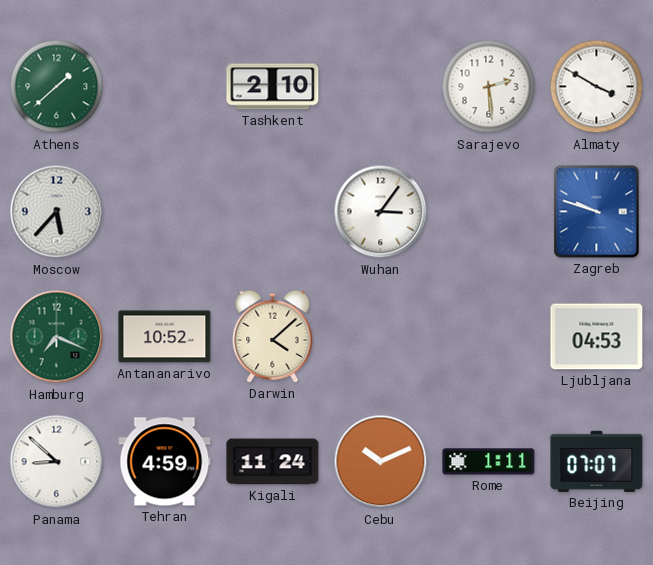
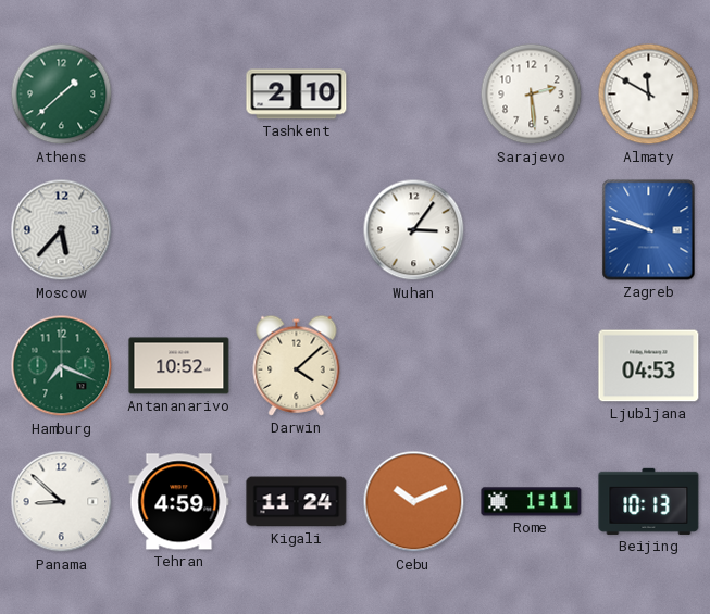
Almaty: 3:50 -> 11:50
Beijing: 07:07 -> 10:13
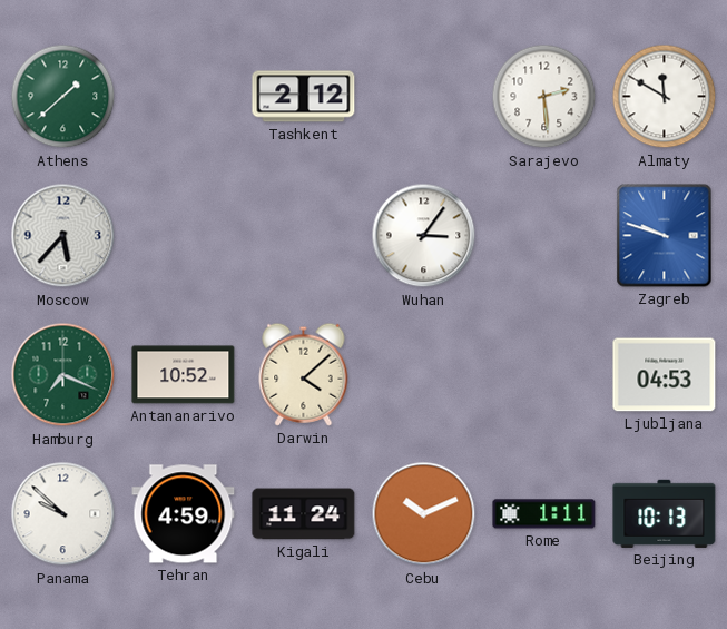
Tashkent: 2:10 -> 2:12
Panama: 8:52 -> 9:52
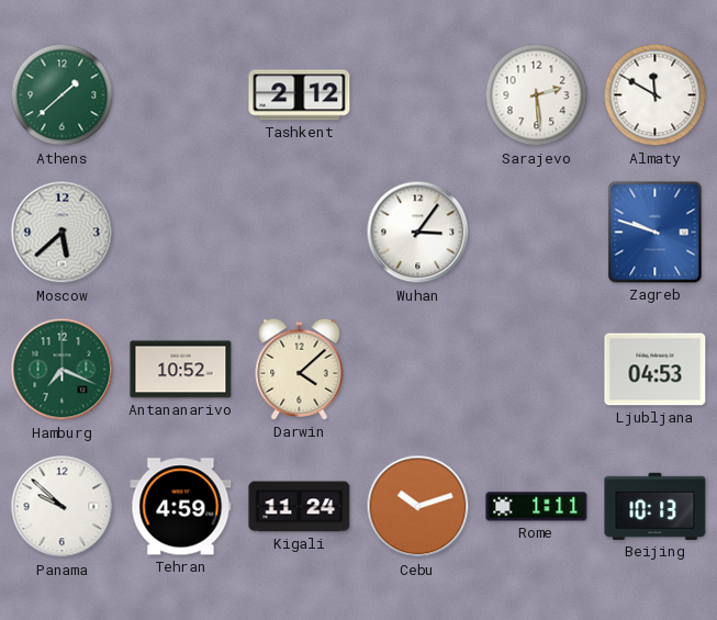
Moscow: 5:37 -> 5:38
Cebu: 10:11 -> 10:12
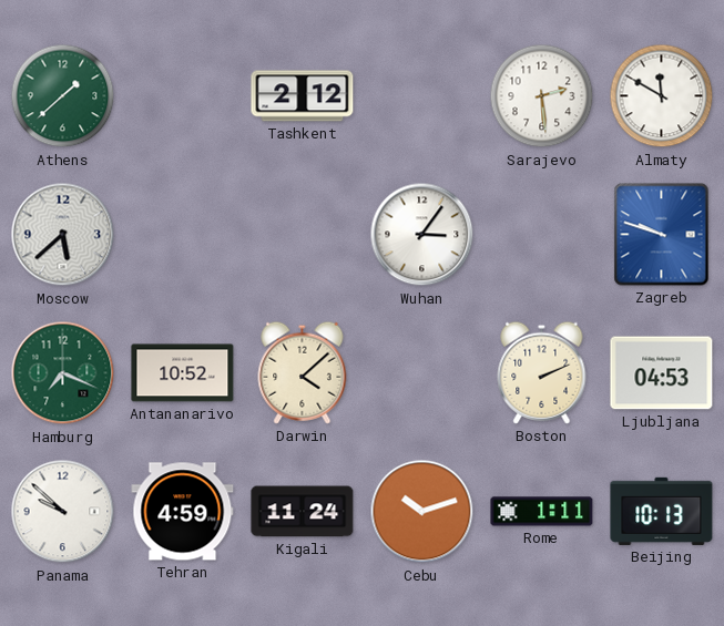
Boston: none -> 2:11
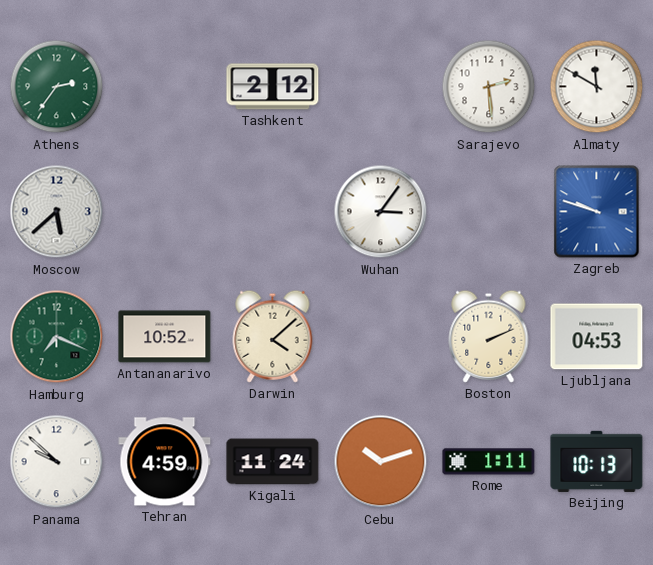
Athens: 1:38 -> 2:36
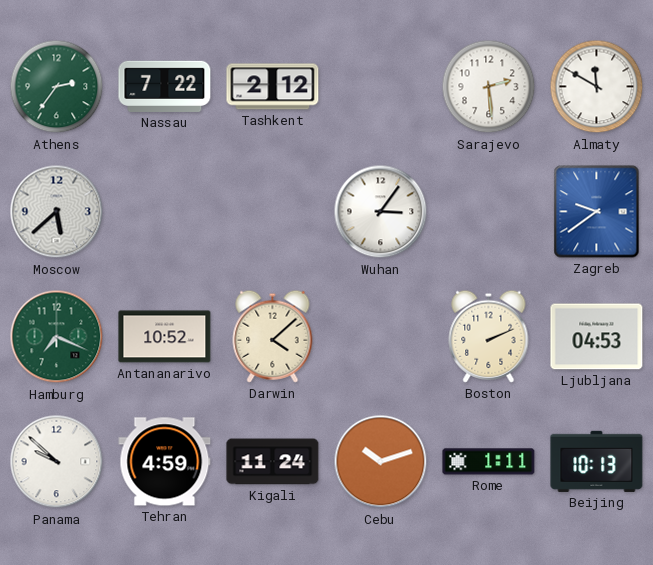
Nassau: none -> 7:22
Zagreb: 9:48 -> 9:39
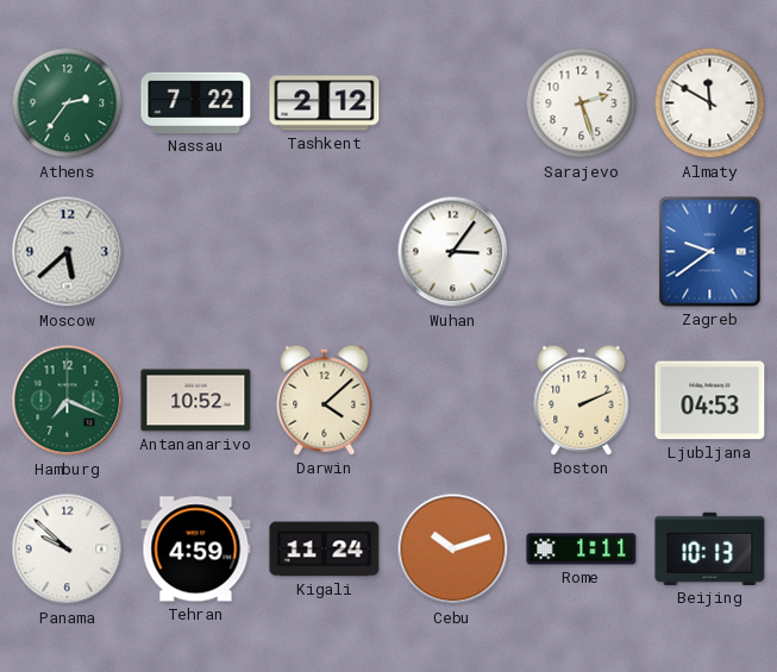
Sarajevo: 2:29 -> 2:27
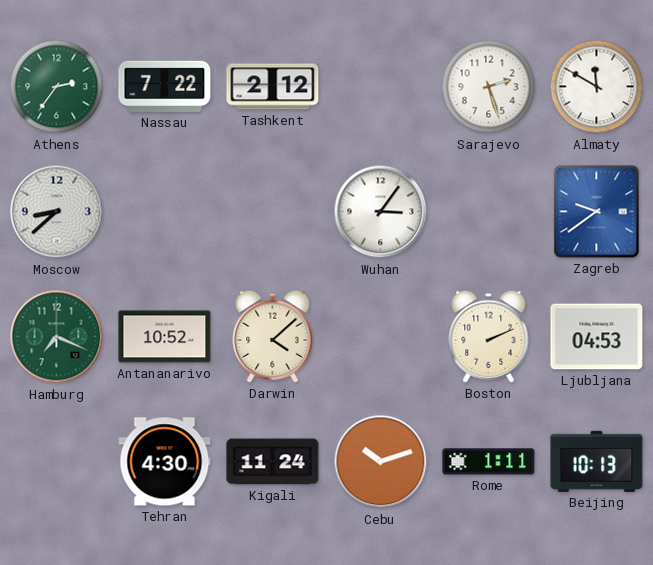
Moscow: 5:38 -> 8:38
Panama: 9:52 -> none
Tehran: 4:59 -> 4:30
